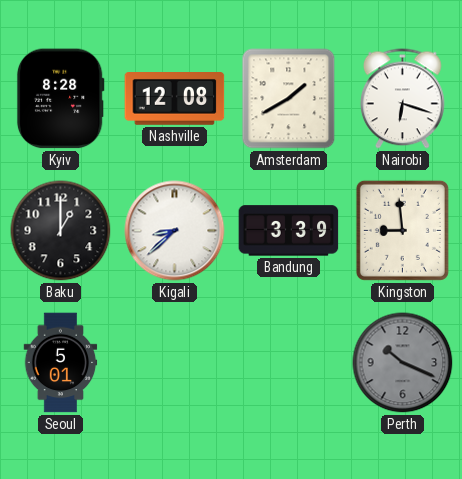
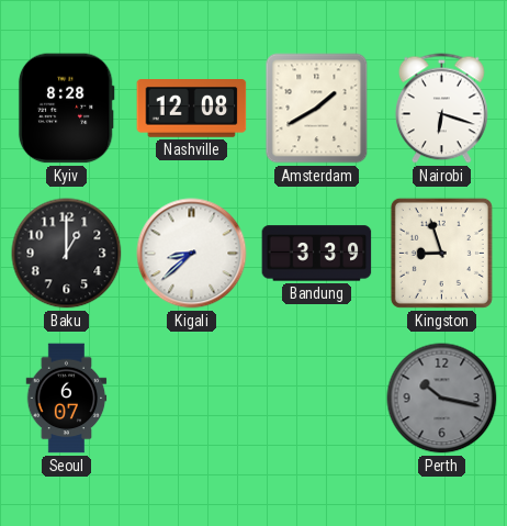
Kingston: 8:59 -> 8:57
Seoul: 5:01 -> 6:07
Perth: 10:19 -> 10:17
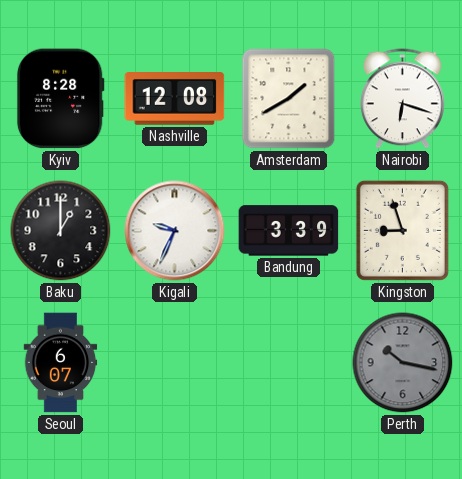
Kigali: 8:38 -> 9:34
